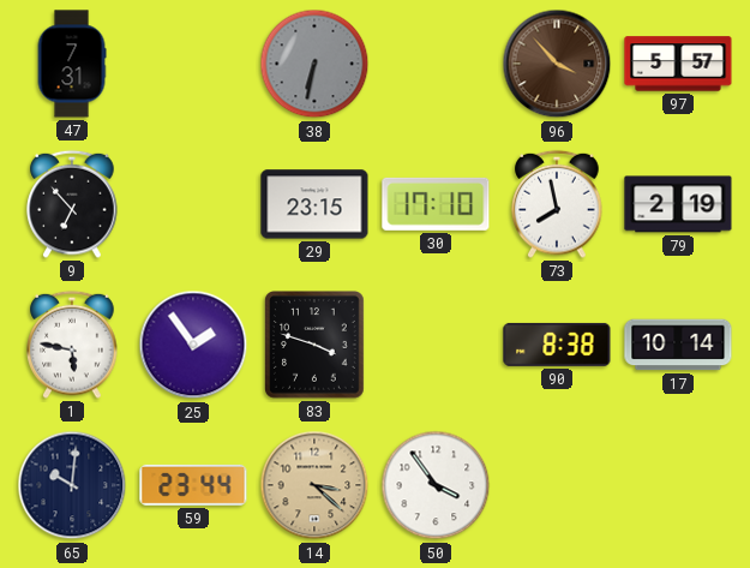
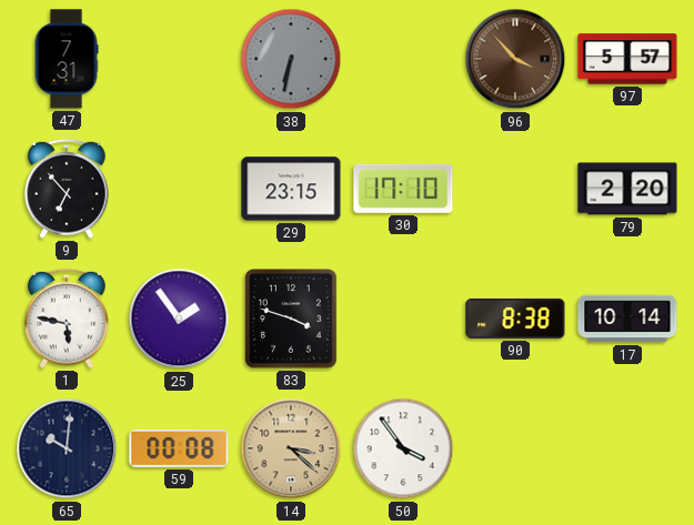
73: 7:58 -> none
79: 2:19 -> 2:20
59: 23:44 -> 00:08
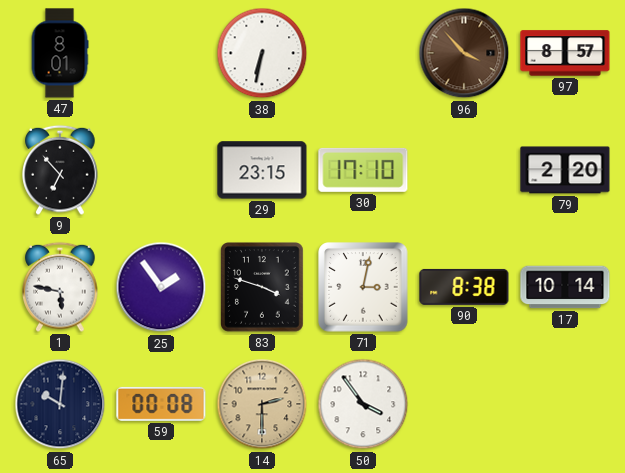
47: 7:31 -> 8:01
38 dial: grey -> white
97: 5:57 -> 8:57
71: none -> 3:02
14: 3:22 -> 2:30
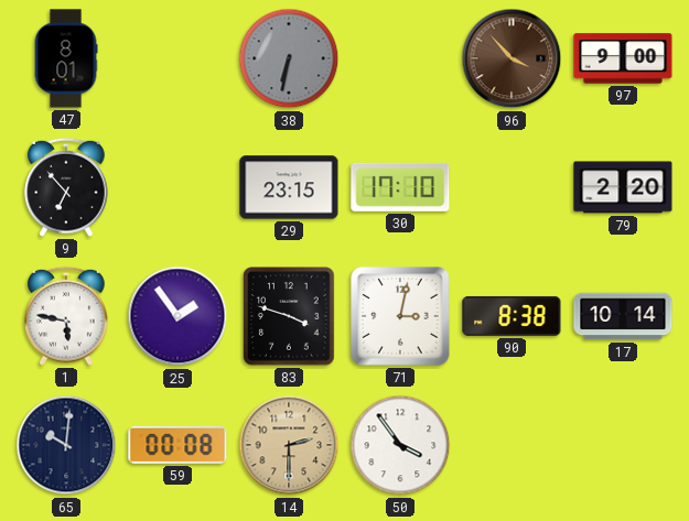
38 dial: white -> grey
97: 8:57 -> 9:00
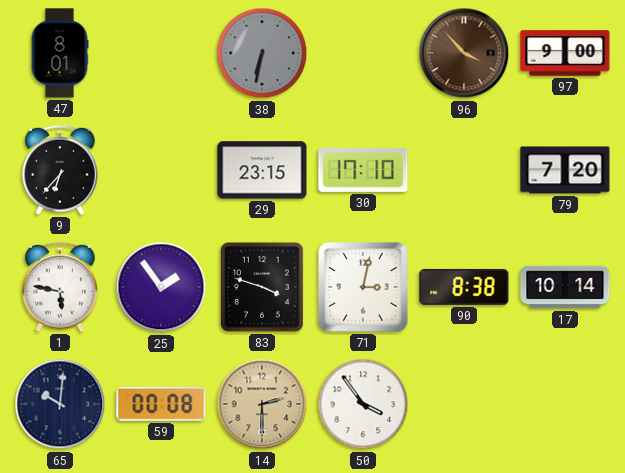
9: 6:53 -> 6:37
79: 2:20 -> 7:20
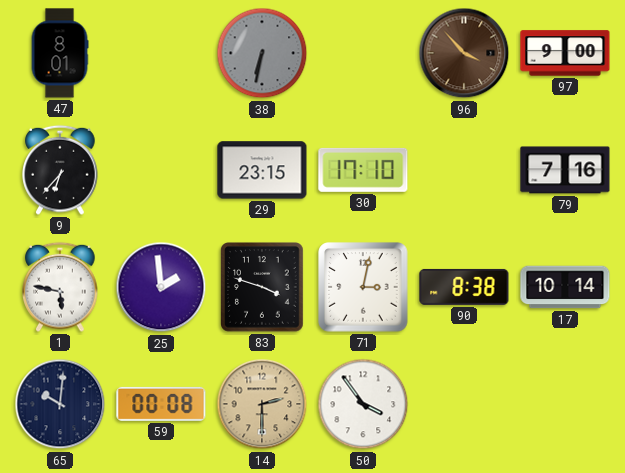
79: 7:20 -> 7:16
25: 1:54 -> 1:59
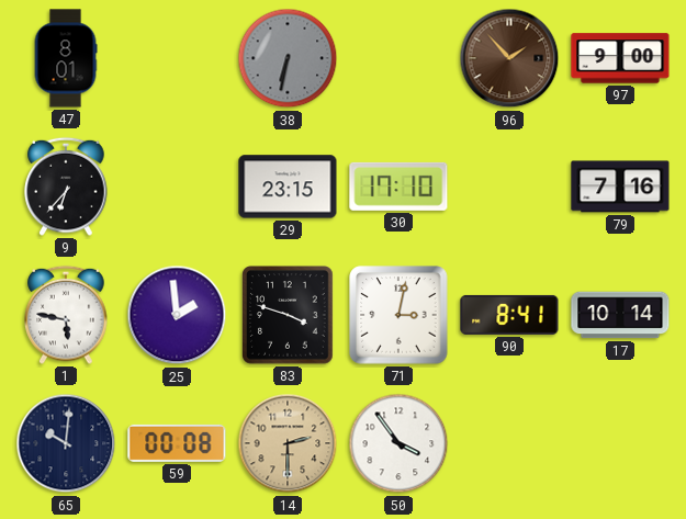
96: 3:53 -> 1:53
90: 8:38 -> 8:41
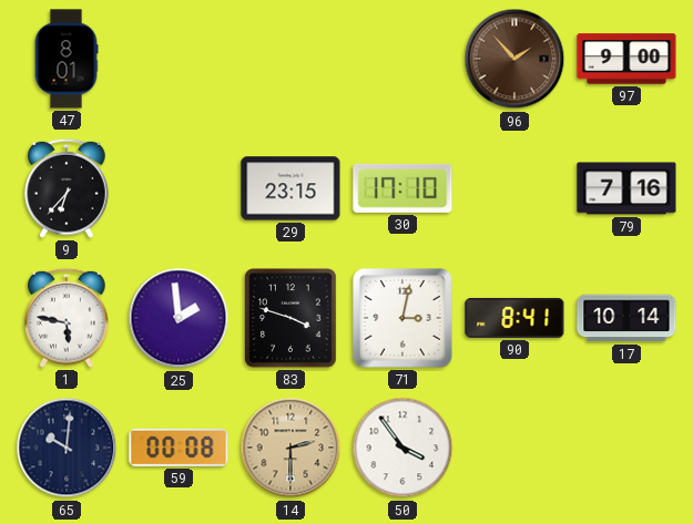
38: 6:32 -> none
